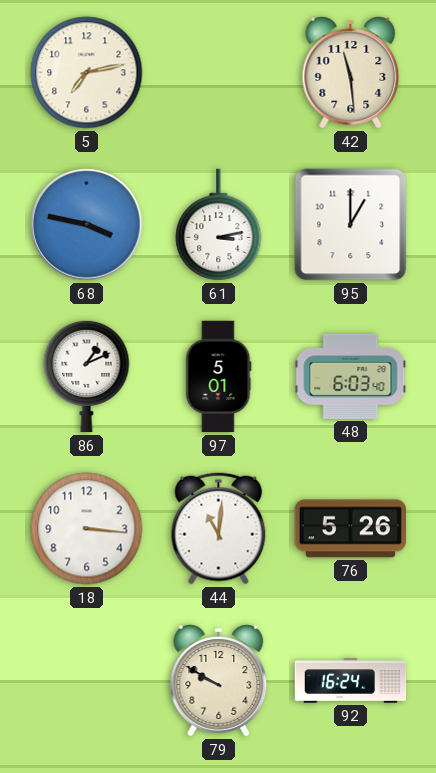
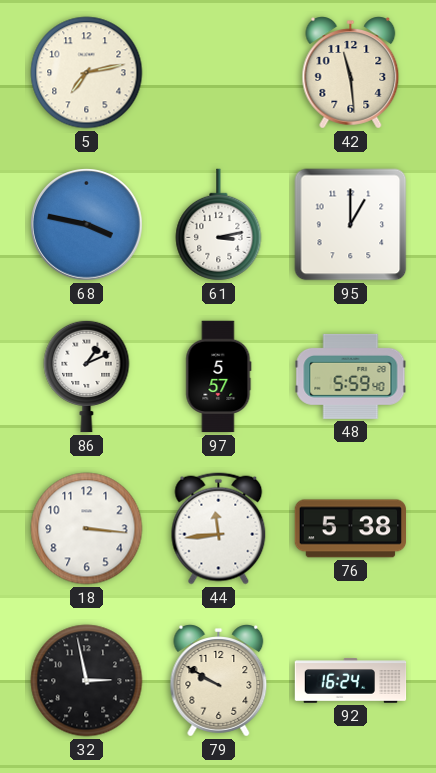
97: 5:01 -> 5:57
48: 6:03 -> 5:59
44: 11:01 -> 11:44
76: 5:26 -> 5:38
32: none -> 2:58
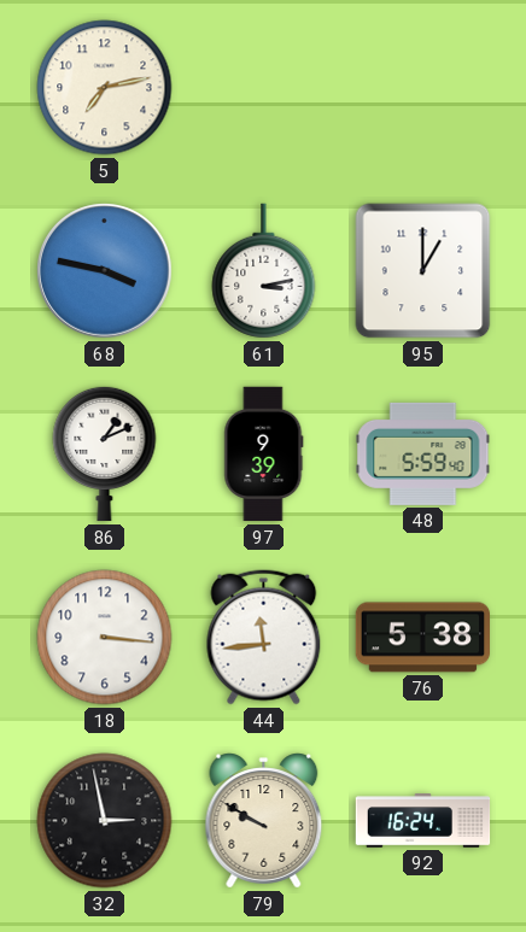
42: 11:29 -> none
97: 5:57 -> 9:39
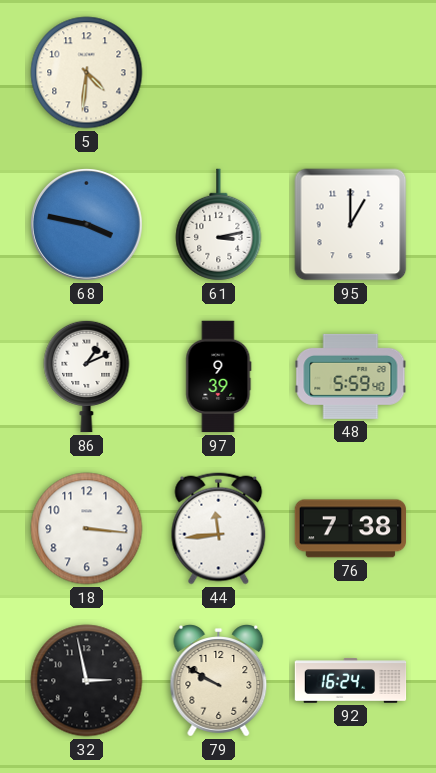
5: 7:13 -> 4:31
76: 5:38 -> 7:38
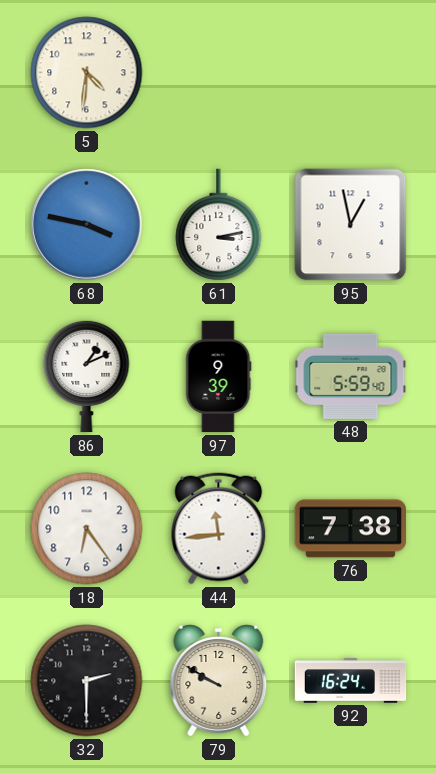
95: 1:00 -> 12:58
18: 3:16 -> 6:24
32: 2:58 -> 2:30
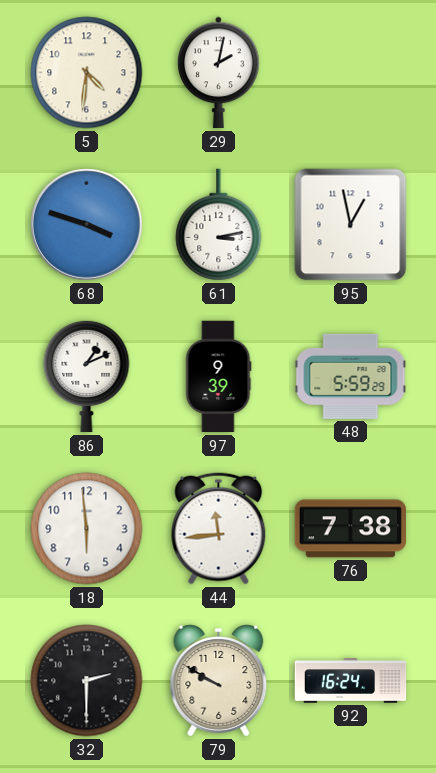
29: none -> 2:02
68: 3:47 -> 3:48
48: 5:59:40 -> 5:59:29
18: 6:24 -> 5:59
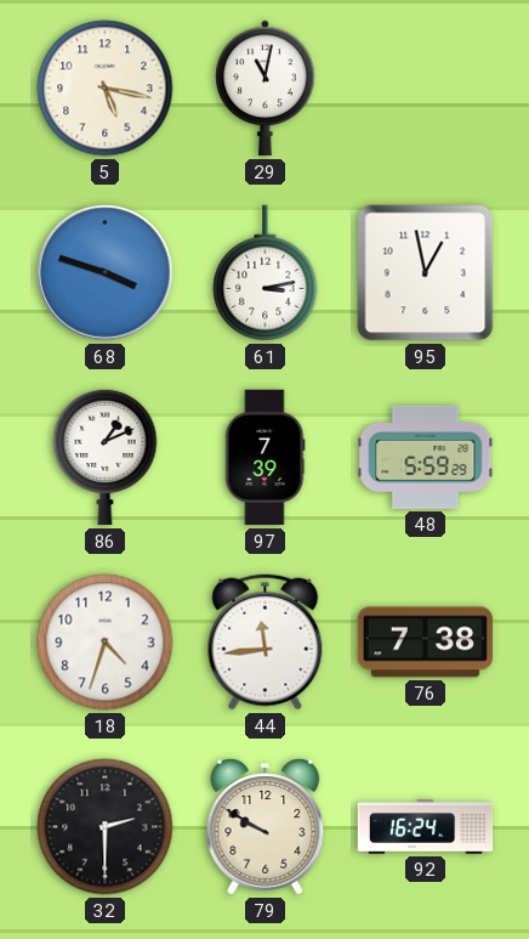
5: 4:31 -> 5:17
29: 2:02 -> 11:02
97: 9:39 -> 7:39
18: 5:59 -> 4:33
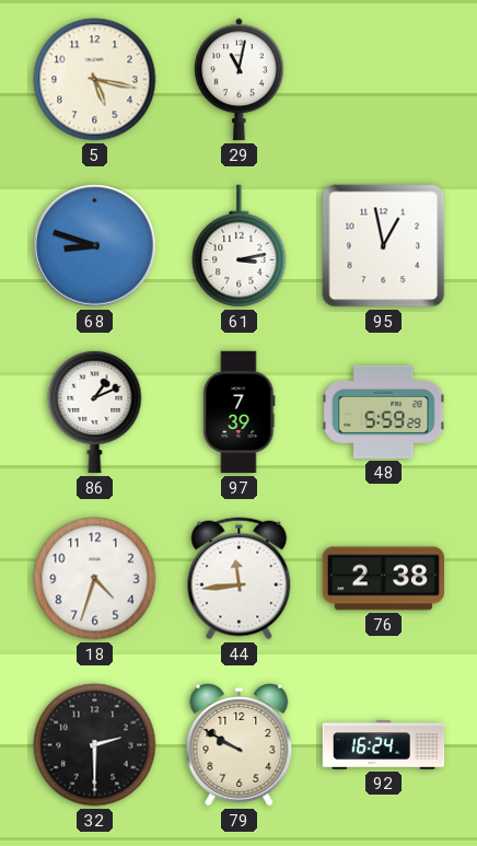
68: 3:48 -> 8:48
76: 7:38 -> 2:38
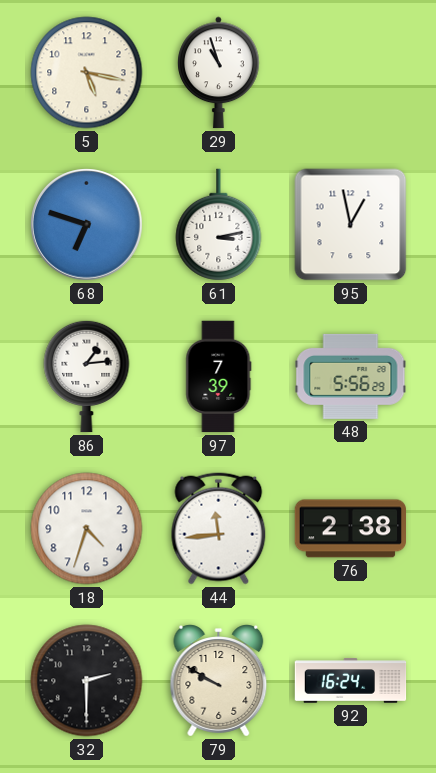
29: 11:02 -> 10:57
68: 8:48 -> 6:48
86: 1:11 -> 1:14
48: 5:59 -> 5:56
